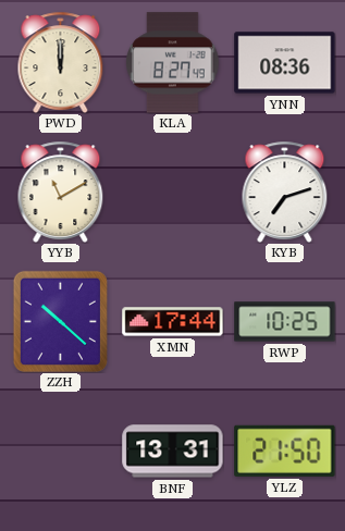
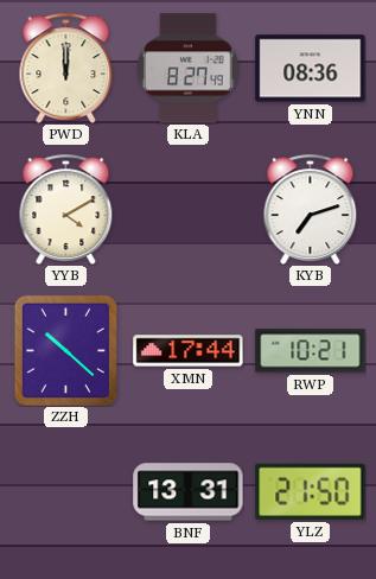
YYB: 11:10 -> 4:10
RWP: 10:25 -> 10:21
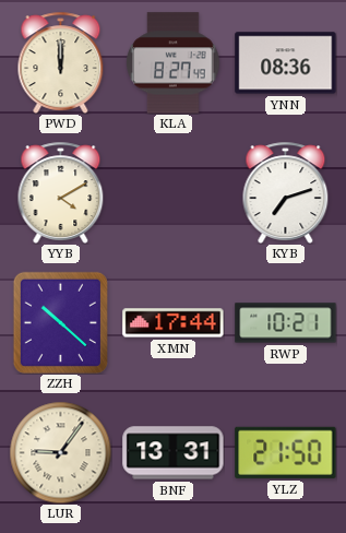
LUR: none -> 9:06
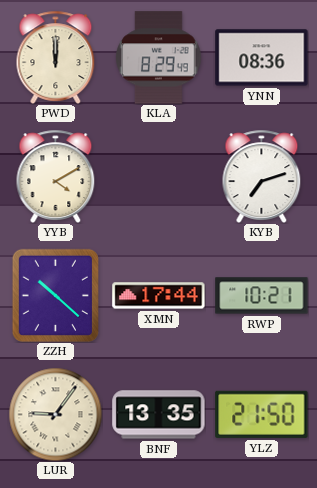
KLA: 8:27 -> 8:29
BNF: 13:31 -> 13:35
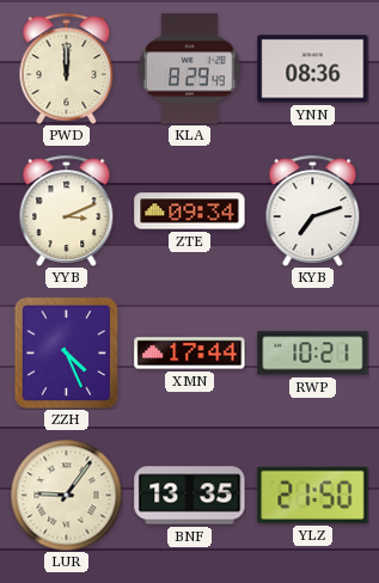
YYB: 4:10 -> 3:11
ZTE: none -> 09:34
ZZH: 10:22 -> 4:26
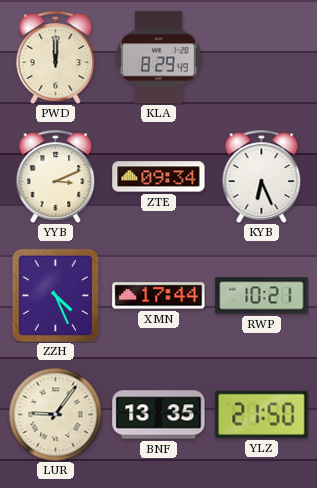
YNN: 08:36 -> none
KYB: 7:12 -> 6:26
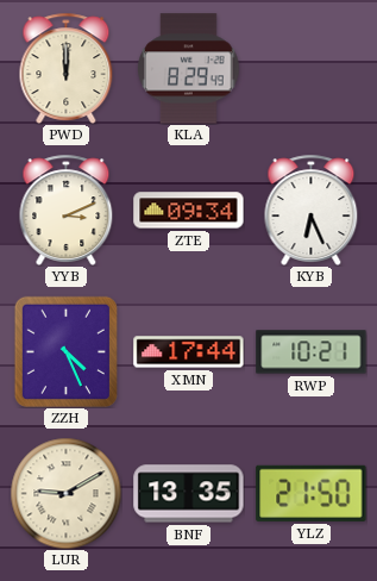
LUR: 9:06 -> 9:10
